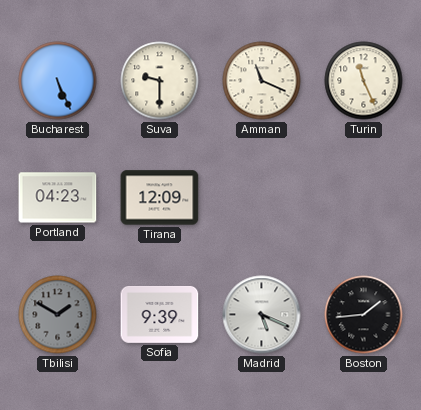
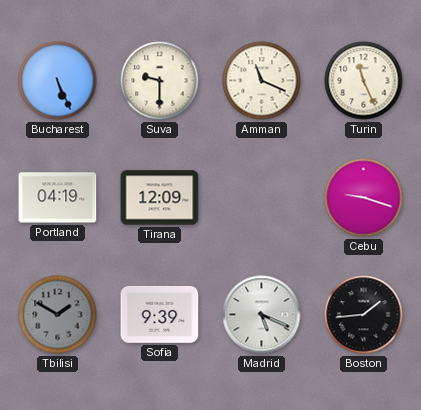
Portland: 04:23 -> 04:19
Cebu: none -> 9:18
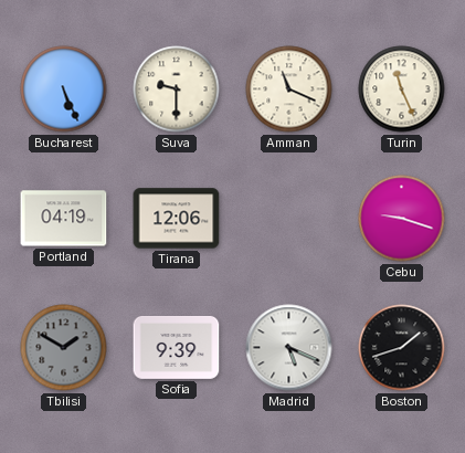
Tirana: 12:09 -> 12:06
Boston: 1:44 -> 1:42
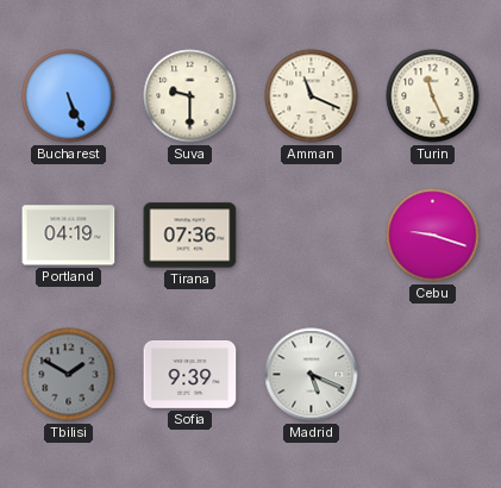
Tirana: 12:06 -> 07:36
Boston: 1:42 -> none
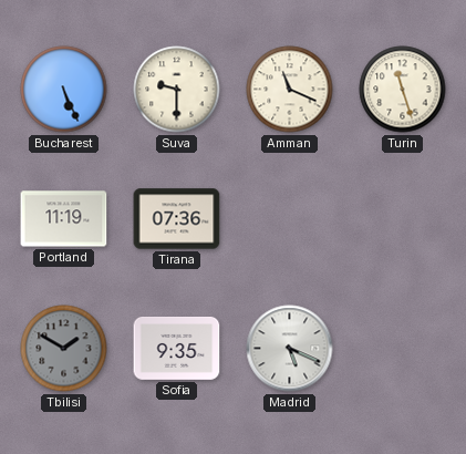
Turin: 11:26 -> 11:27
Portland: 04:19 -> 11:19
Cebu: 9:18 -> none
Sofia: 9:39 -> 9:35
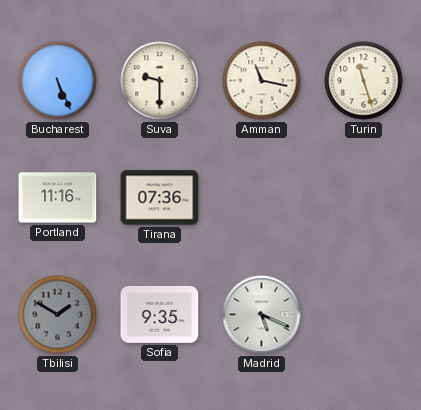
Amman: 11:19 -> 11:17
Portland: 11:19 -> 11:16
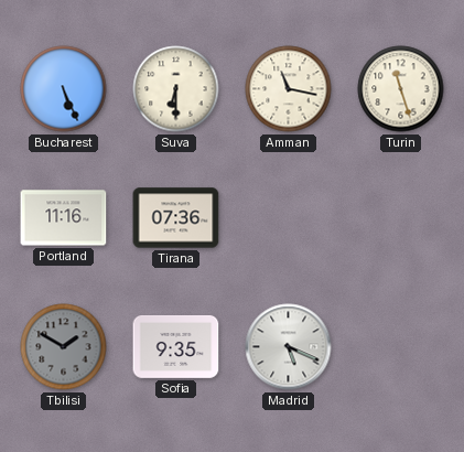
Suva: 9:30 -> 6:30
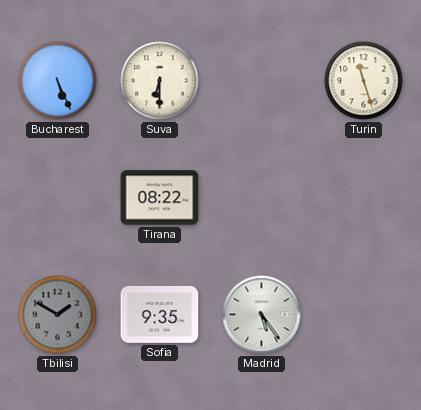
Amman: 11:17 -> none
Portland: 11:16 -> none
Tirana: 07:36 -> 08:22
Madrid: 5:19 -> 5:24
